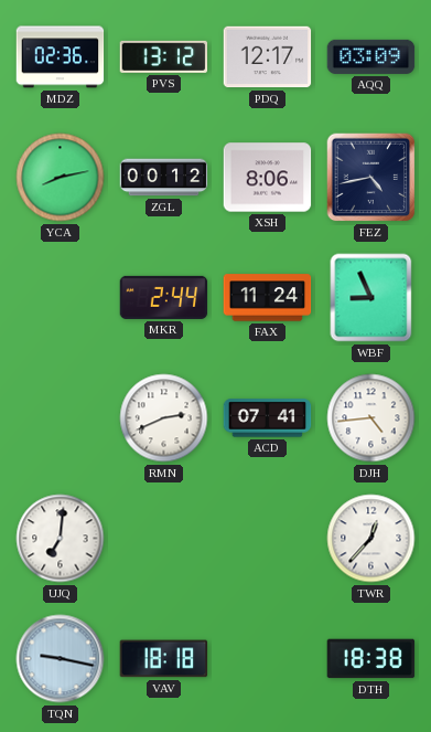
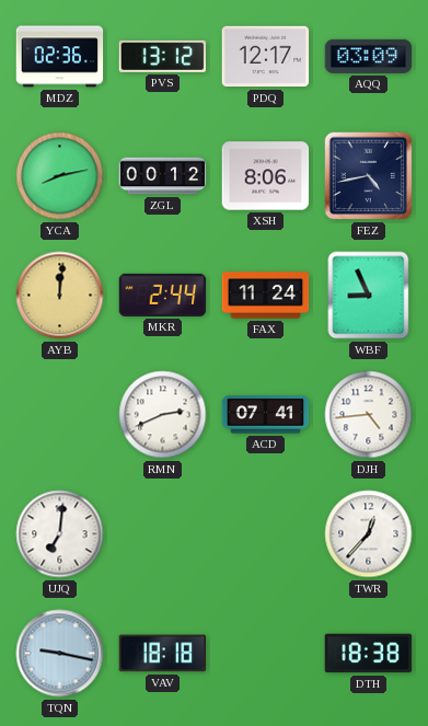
AYB: none -> 12:01
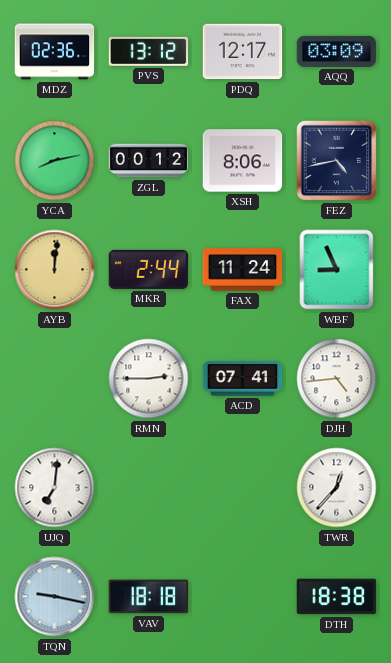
RMN: 2:41 -> 2:45
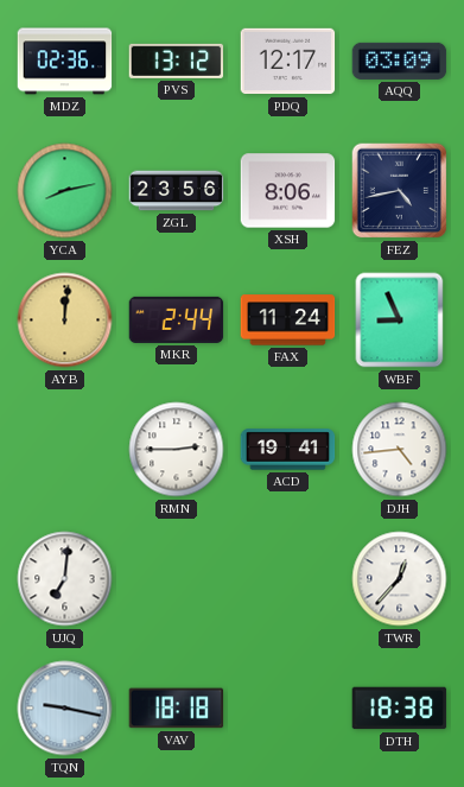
ZGL: 00:12 -> 23:56
ACD: 07:41 -> 19:41
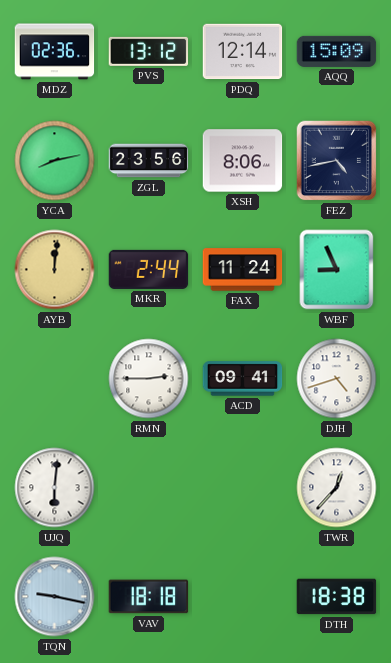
PDQ: 12:17 -> 12:14
AQQ: 03:09 -> 15:09
ACD: 19:41 -> 09:41
DJH: 4:44 -> 4:42
UJQ: 7:01 -> 6:01
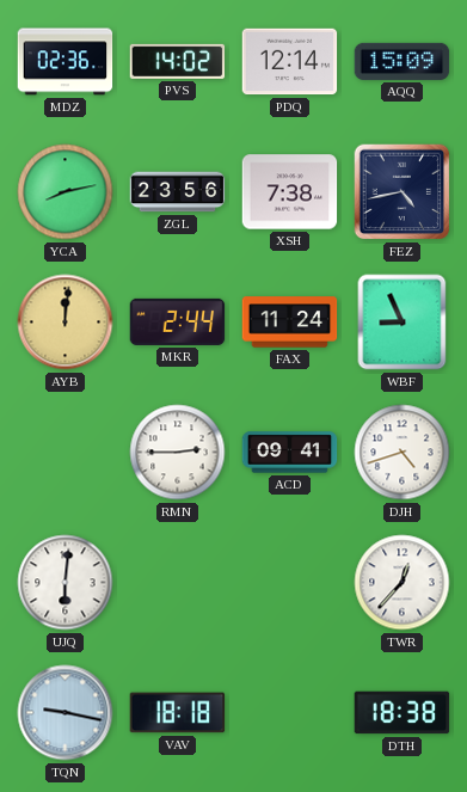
PVS: 13:12 -> 14:02
XSH: 8:06 -> 7:38
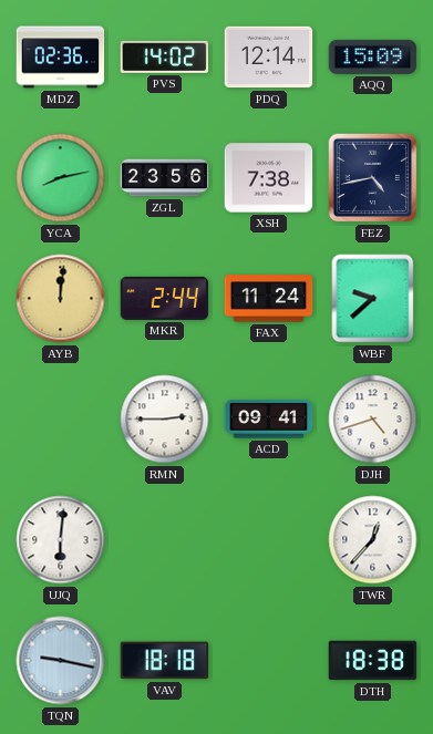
WBF: 8:56 -> 9:38
